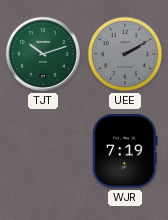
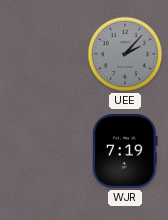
TJT: 10:12 -> none
UEE: 2:10 -> 2:07
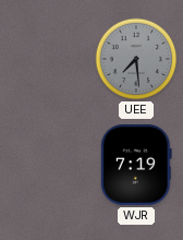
UEE: 2:07 -> 7:29
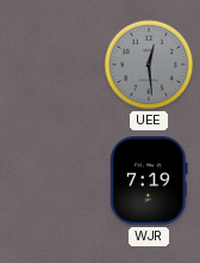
UEE: 7:29 -> 12:29
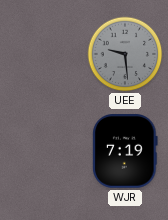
UEE: 12:29 -> 9:29
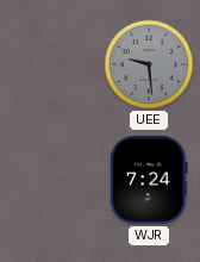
WJR: 7:19 -> 7:24
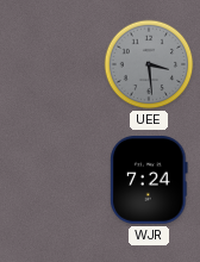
UEE: 9:29 -> 3:29
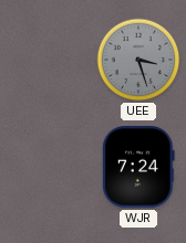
UEE: 3:29 -> 3:27
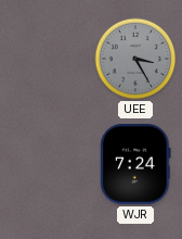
UEE: 3:27 -> 3:25
